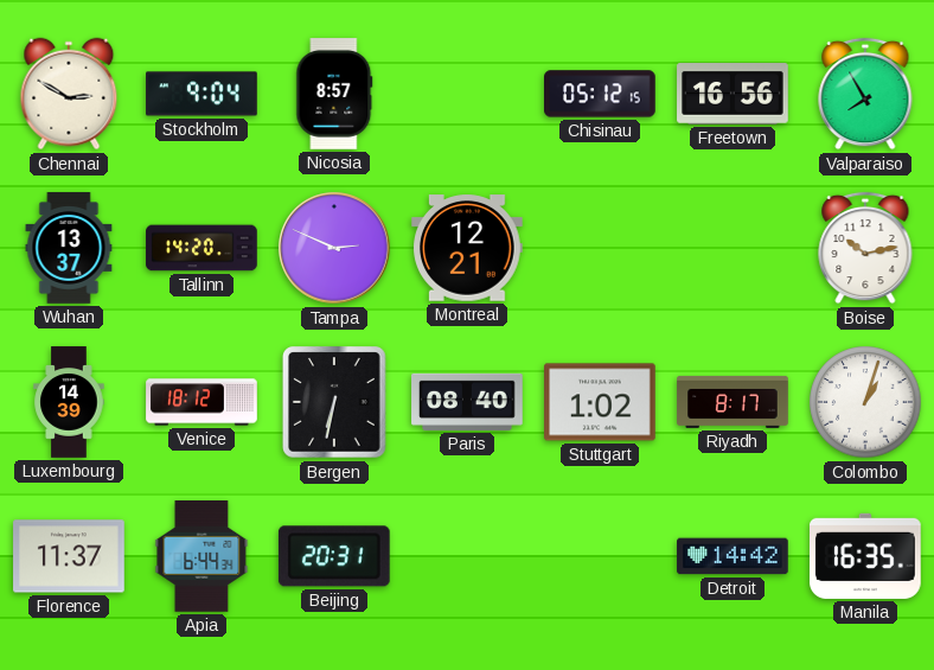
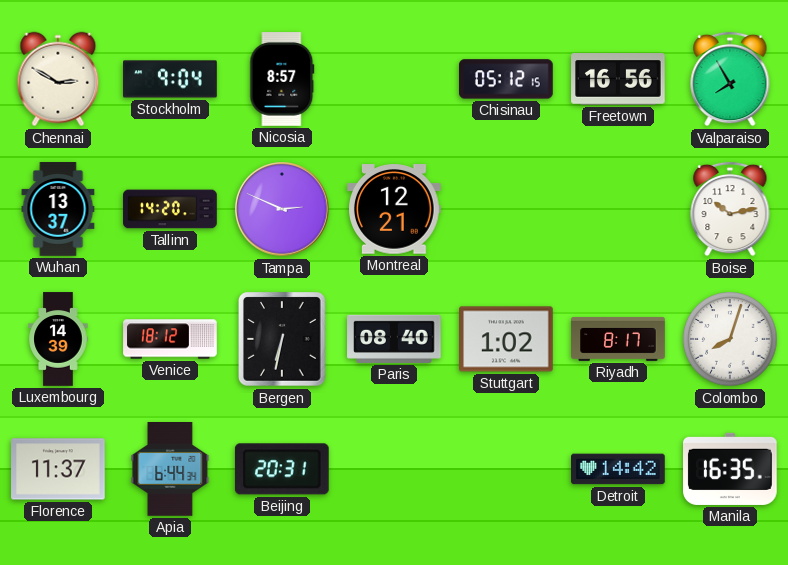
Colombo: 1:03 -> 8:03
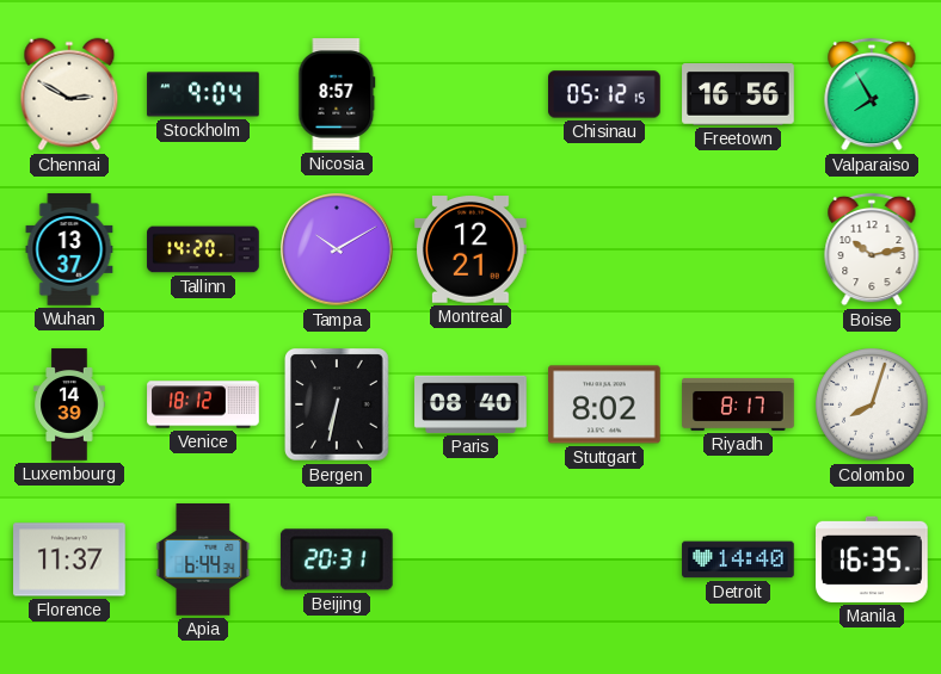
Tampa: 2:49 -> 10:10
Stuttgart: 1:02 -> 8:02
Detroit: 14:42 -> 14:40
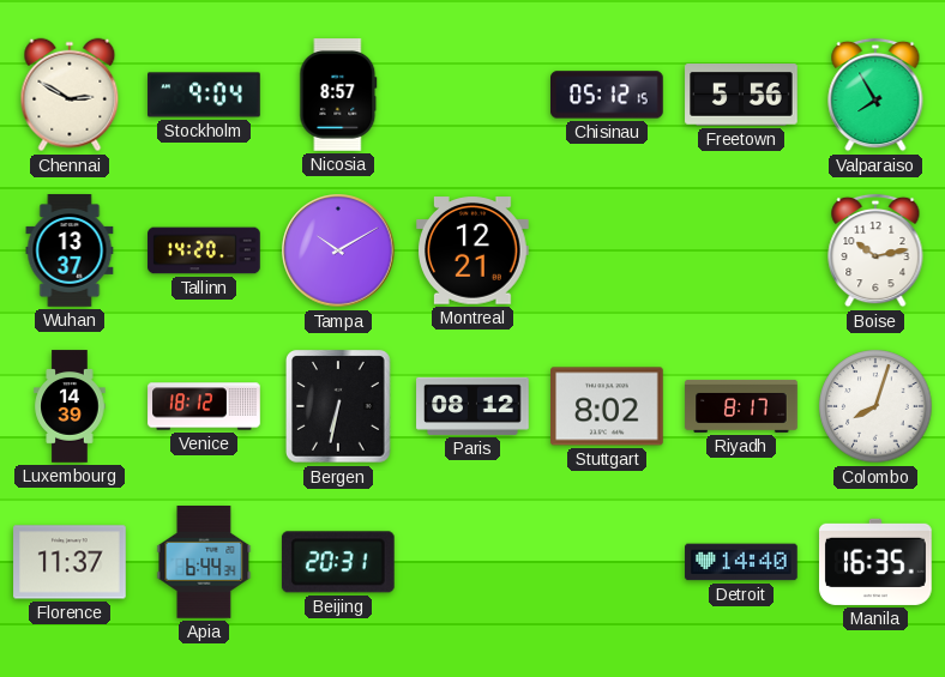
Freetown: 16:56 -> 5:56
Paris: 08:40 -> 08:12
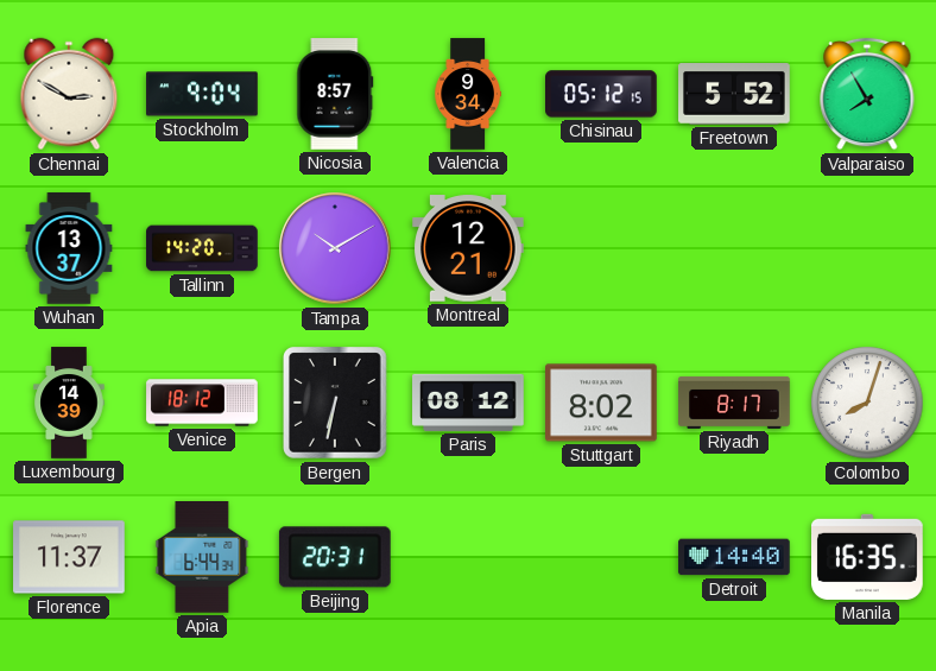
Valencia: none -> 9:34
Freetown: 5:56 -> 5:52
Boise: 10:13 -> none
